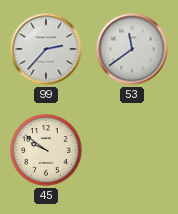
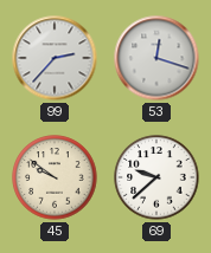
53: 11:39 -> 12:18
69: none -> 9:38
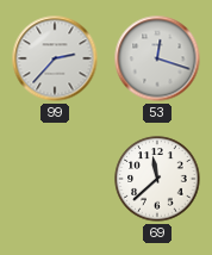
45: 9:51 -> none
69: 9:38 -> 11:38
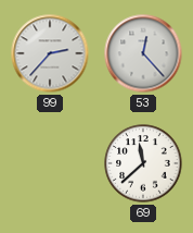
53: 12:18 -> 12:23
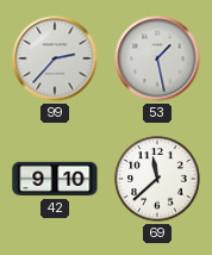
53: 12:23 -> 1:28
42: none -> 9:10
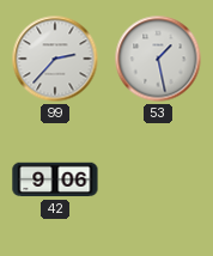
42: 9:10 -> 9:06
69: 11:38 -> none
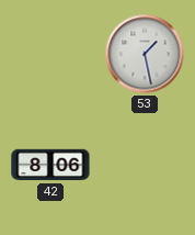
99: 2:37 -> none
42: 9:06 -> 8:06
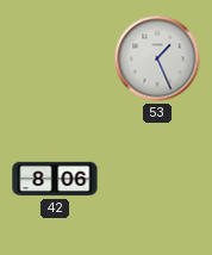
53: 1:28 -> 1:26
